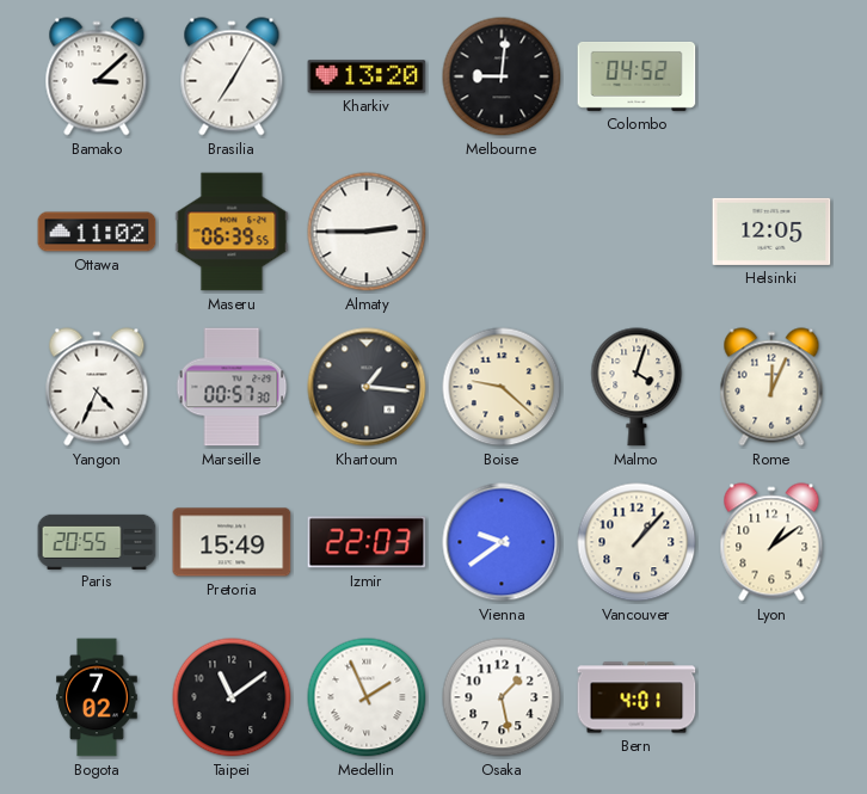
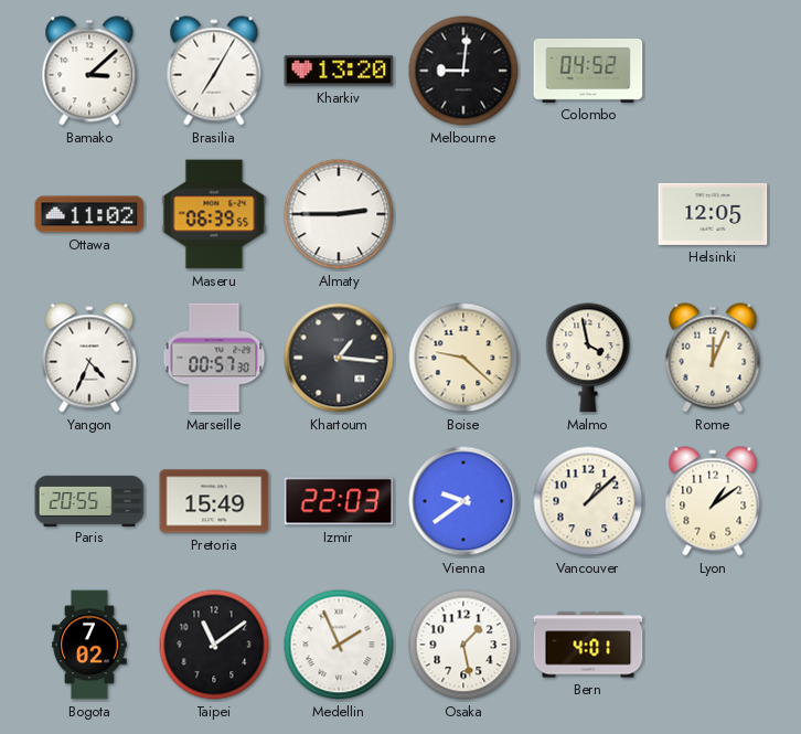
Malmo: 4:03 -> 3:58
Vancouver: 1:07 -> 1:08
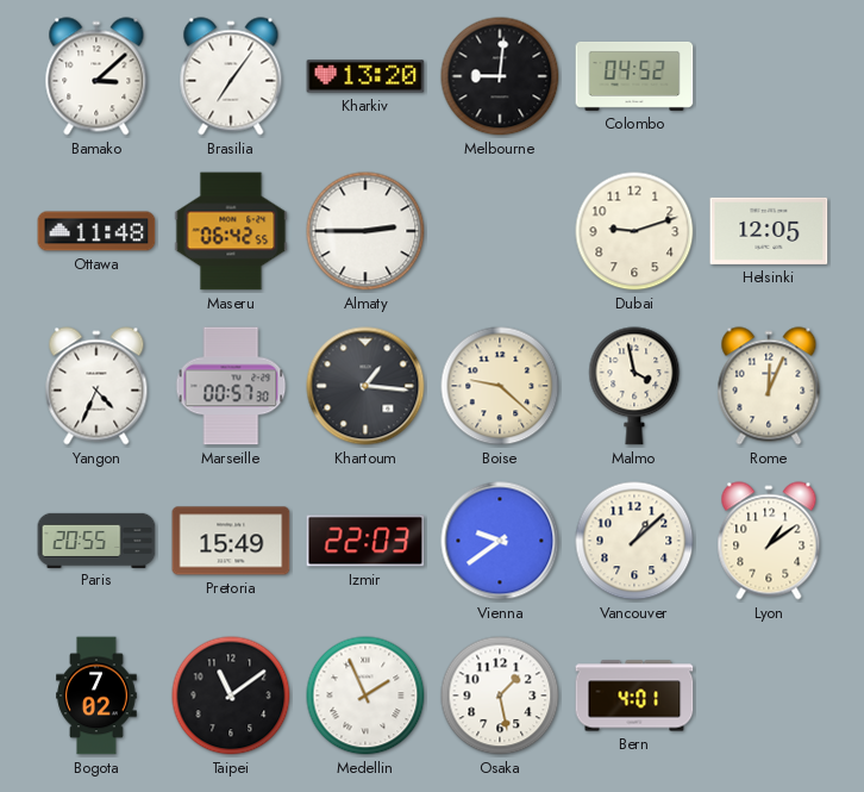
Brasilia: 7:05 -> 7:06
Ottawa: 11:02 -> 11:48
Maseru: 06:39 -> 06:42
Dubai: none -> 9:12
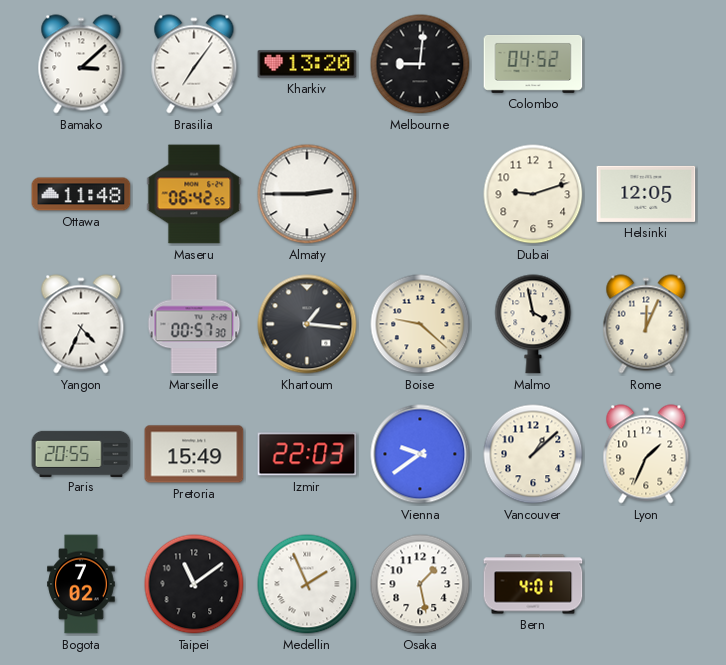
Lyon: 1:09 -> 1:34
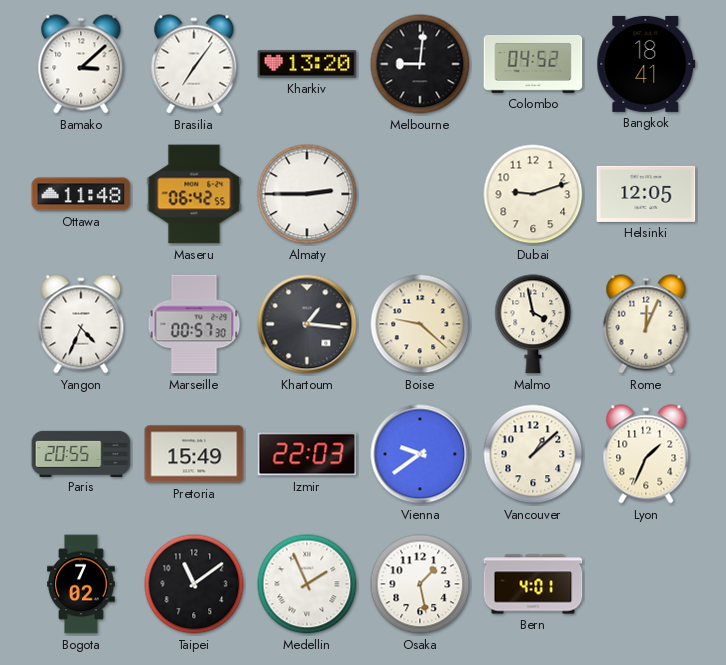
Bangkok: none -> 18:41
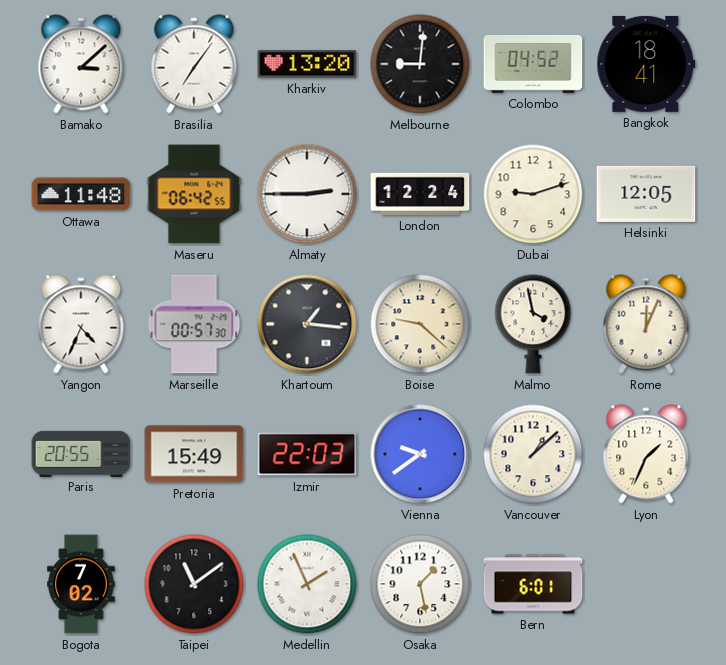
London: none -> 12:24
Bern: 4:01 -> 6:01
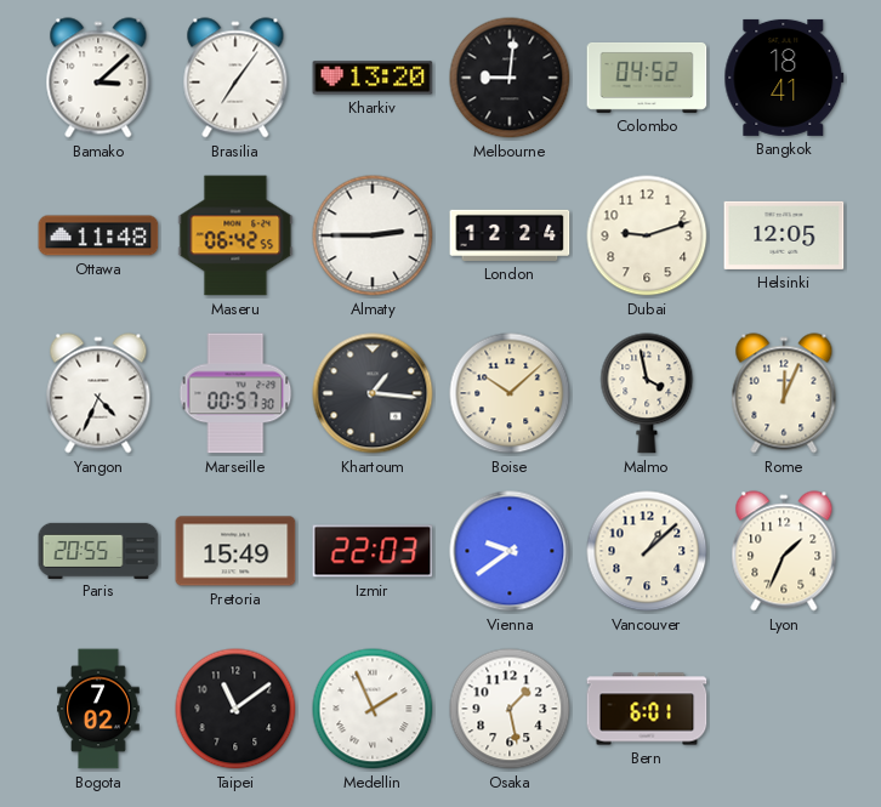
Boise: 9:22 -> 10:08
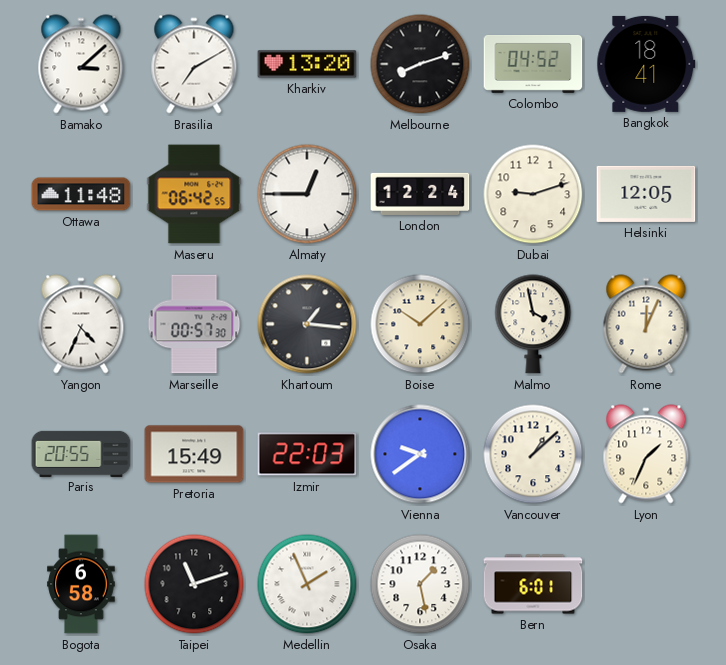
Brasilia: 7:06 -> 7:10
Melbourne: 9:01 -> 8:12
Almaty: 2:45 -> 12:45
Bogota: 7:02 -> 6:58
Taipei: 11:09 -> 11:12
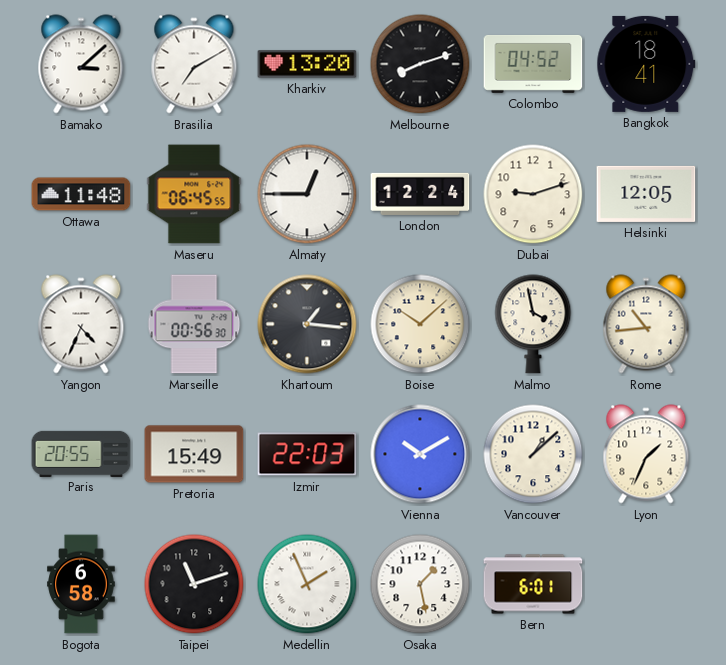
Maseru: 06:42 -> 06:45
Marseille: 00:57 -> 00:56
Rome: 12:04 -> 10:44
Vienna: 9:39 -> 10:10
